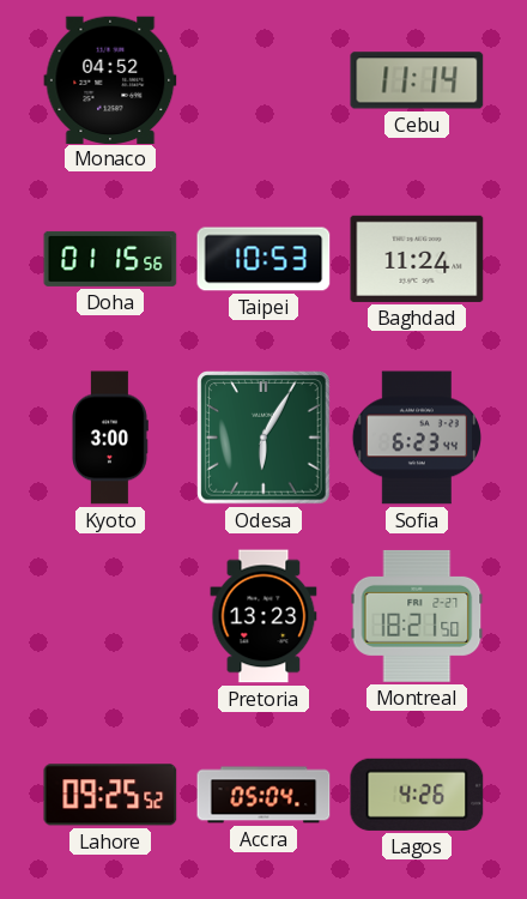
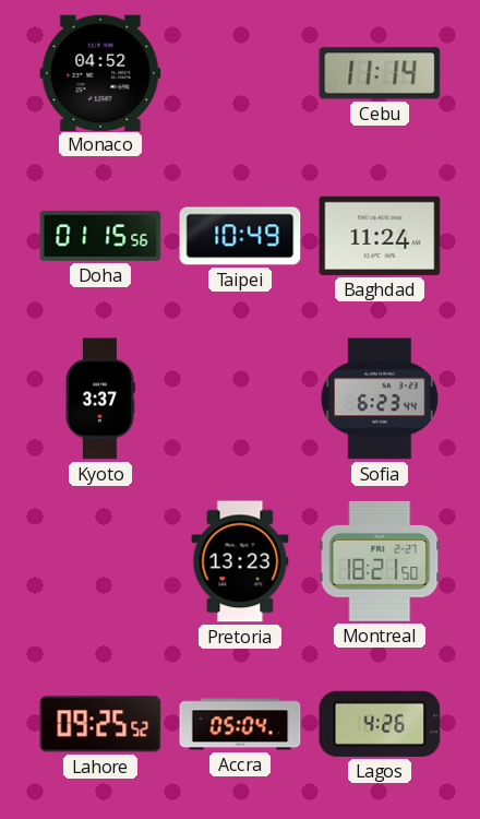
Taipei: 10:53 -> 10:49
Kyoto: 3:00 -> 3:37
Odesa: 6:05 -> none
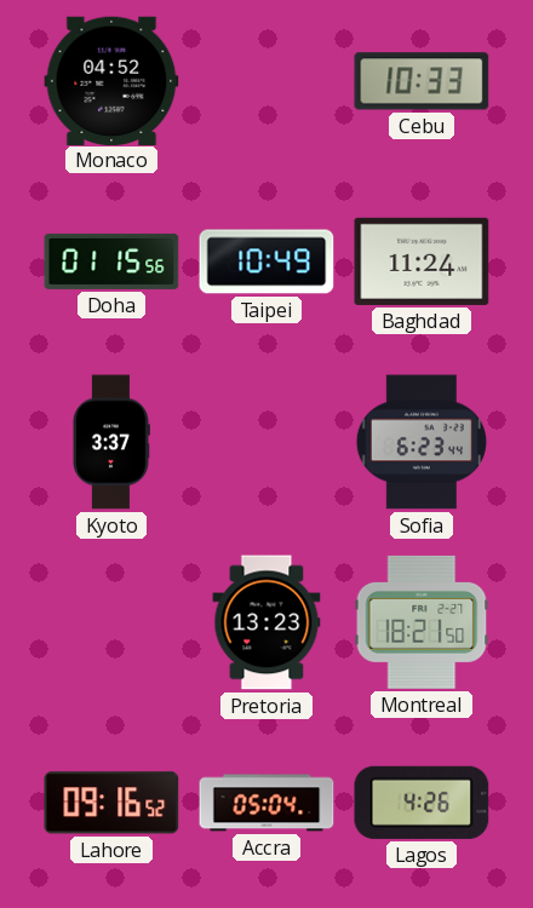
Cebu: 11:14 -> 10:33
Lahore: 09:25 -> 09:16
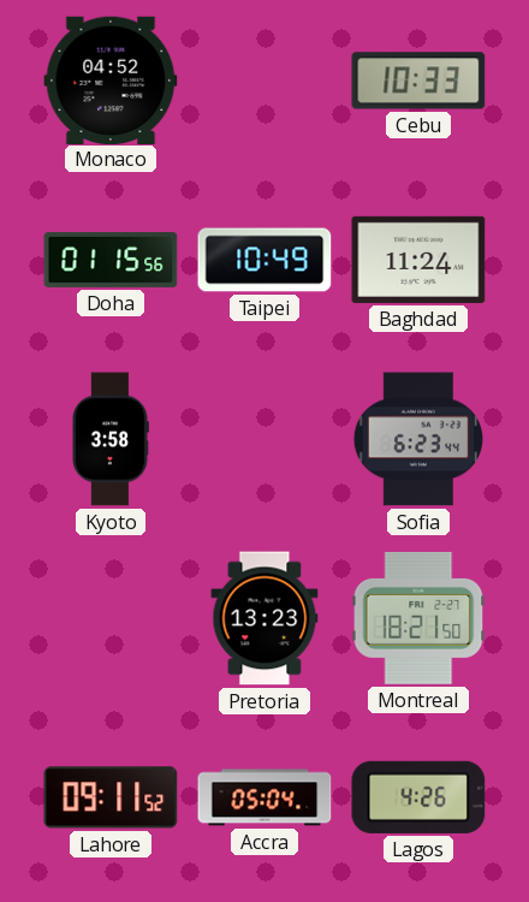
Kyoto: 3:37 -> 3:58
Lahore: 09:16 -> 09:11
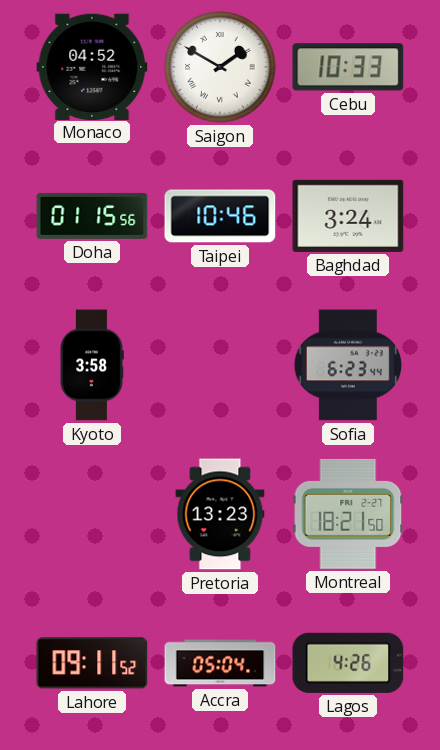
Saigon: none -> 1:50
Taipei: 10:49 -> 10:46
Baghdad: 11:24 -> 3:24
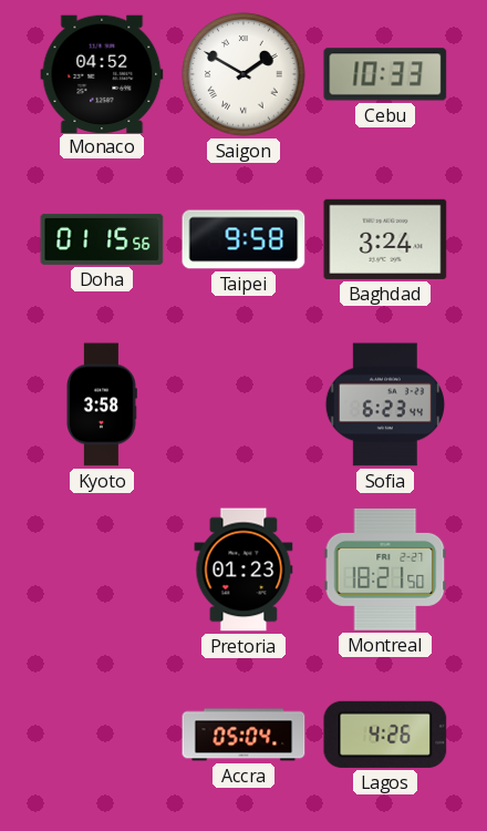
Taipei: 10:46 -> 9:58
Pretoria: 13:23 -> 01:23
Lahore: 09:11 -> none
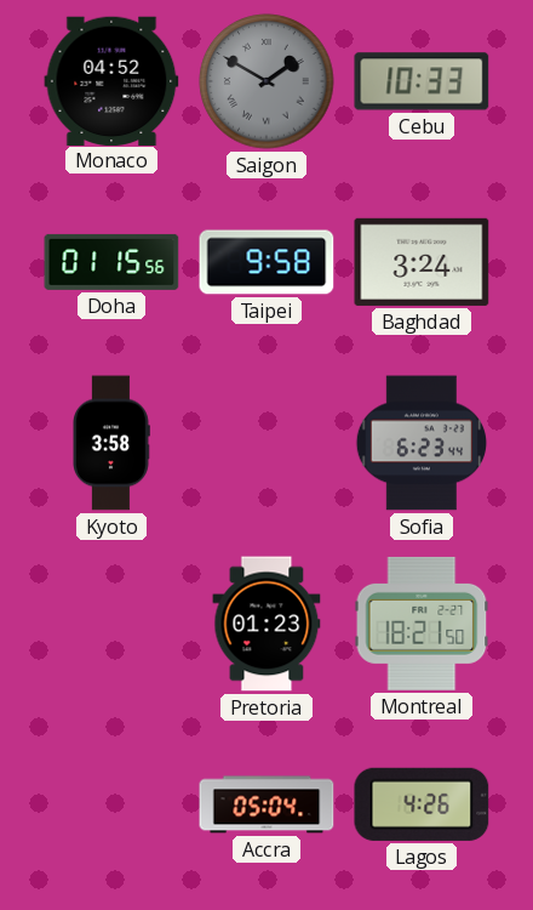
Saigon dial: white -> grey
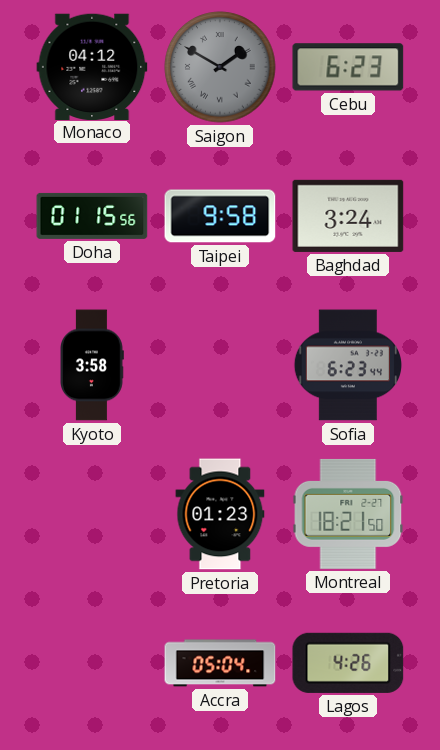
Monaco: 04:52 -> 04:12
Cebu: 10:33 -> 6:23
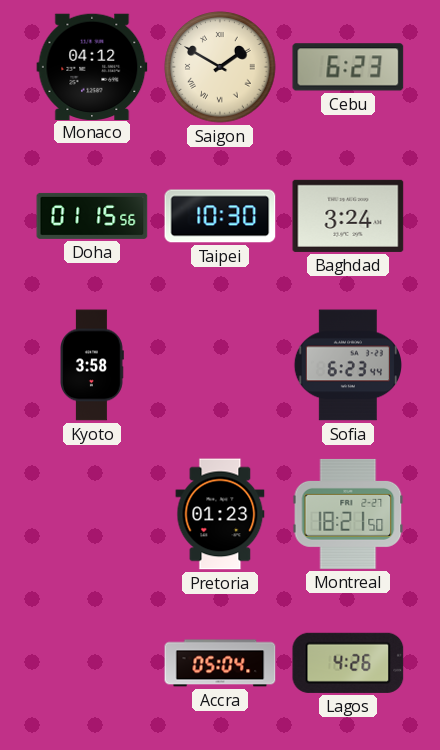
Saigon dial: grey -> cream
Taipei: 9:58 -> 10:30
